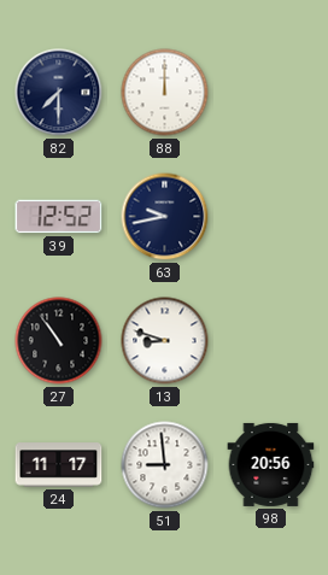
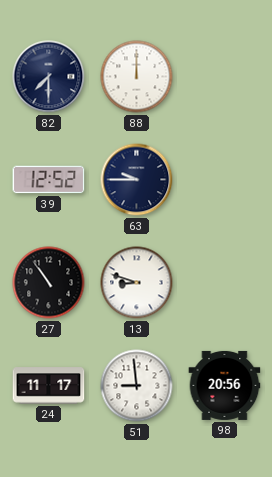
63: 9:43 -> 9:45
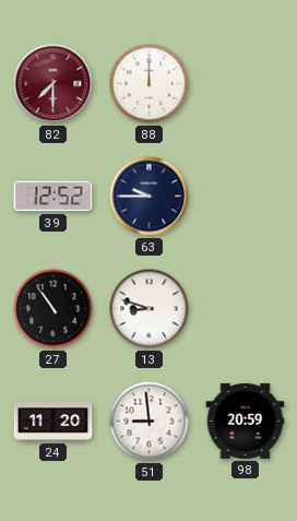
82 dial: navy -> burgundy
24: 11:17 -> 11:20
98: 20:56 -> 20:59
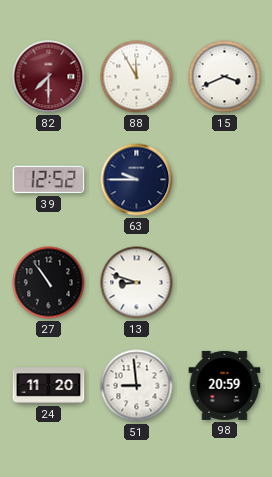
88: 12:00 -> 11:55
15: none -> 3:41
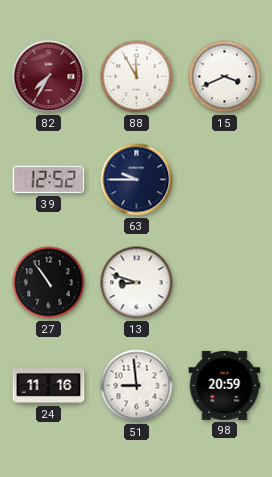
82: 7:30 -> 7:35
24: 11:20 -> 11:16
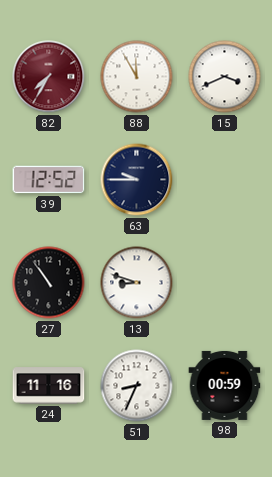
51: 8:59 -> 8:34
98: 20:59 -> 00:59
